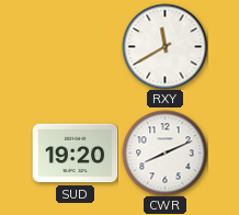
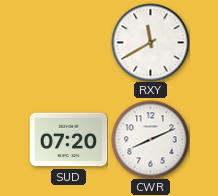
SUD: 19:20 -> 07:20
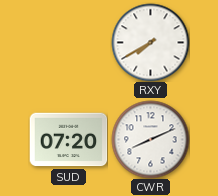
RXY: 11:40 -> 7:40
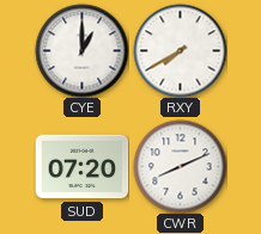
CYE: none -> 1:00
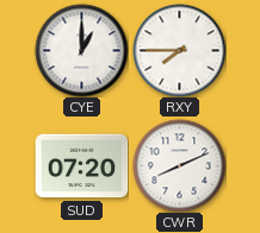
RXY: 7:40 -> 7:45
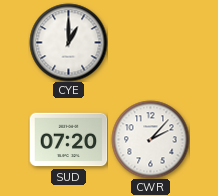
RXY: 7:45 -> none
CWR: 8:11 -> 2:07
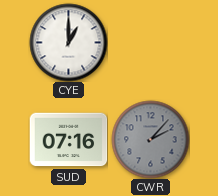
SUD: 07:20 -> 07:16
CWR dial: white -> grey
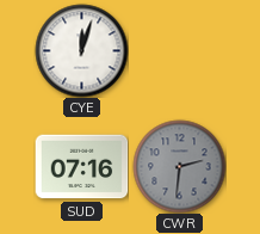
CYE: 1:00 -> 12:03
CWR: 2:07 -> 2:31
